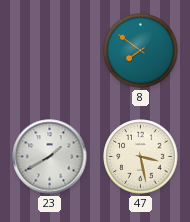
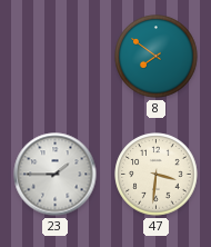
23: 1:40 -> 1:45
47: 3:28 -> 3:31
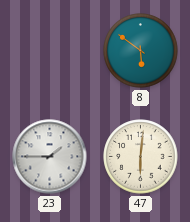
8: 7:51 -> 5:51
47: 3:31 -> 6:01
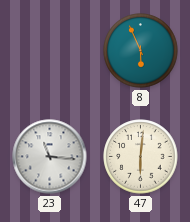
8: 5:51 -> 5:56
23: 1:45 -> 11:16
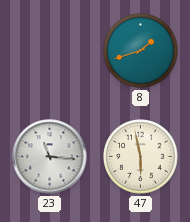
8: 5:56 -> 1:42
47: 6:01 -> 5:58
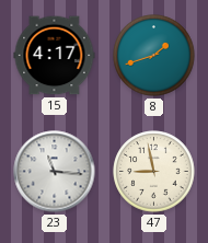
15: none -> 4:17
47: 5:58 -> 8:58
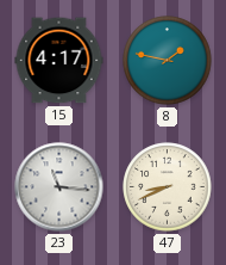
8: 1:42 -> 1:47
47: 8:58 -> 8:41
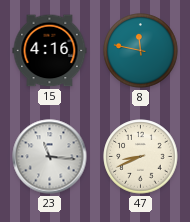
15: 4:17 -> 4:16
8: 1:47 -> 11:47
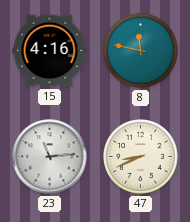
23: 11:16 -> 11:14
